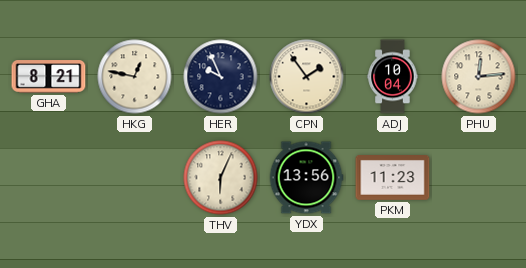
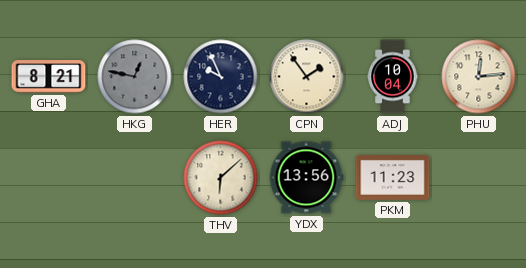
HKG dial: cream -> grey
THV: 6:04 -> 6:08
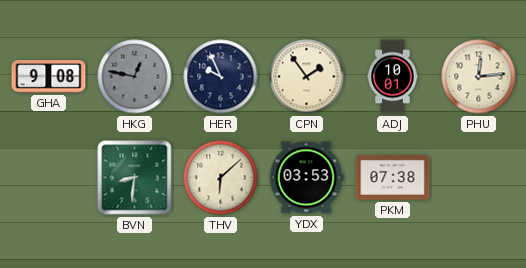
GHA: 8:21 -> 9:08
ADJ: 10:04 -> 10:01
BVN: none -> 8:31
YDX: 13:56 -> 03:53
PKM: 11:23 -> 07:38
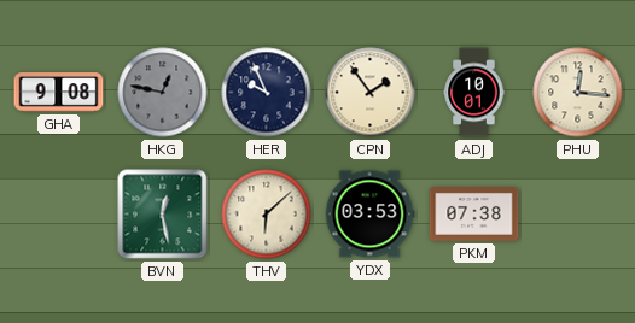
PHU: 12:14 -> 12:16
BVN: 8:31 -> 12:28
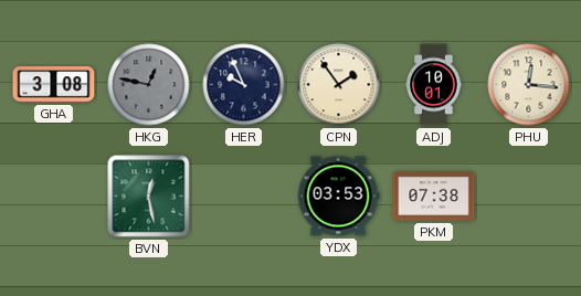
GHA: 9:08 -> 3:08
THV: 6:08 -> none
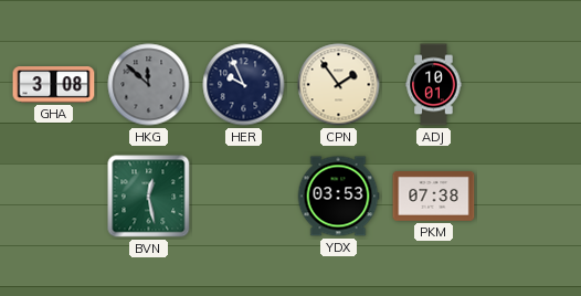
HKG: 12:47 -> 11:52
PHU: 12:16 -> none
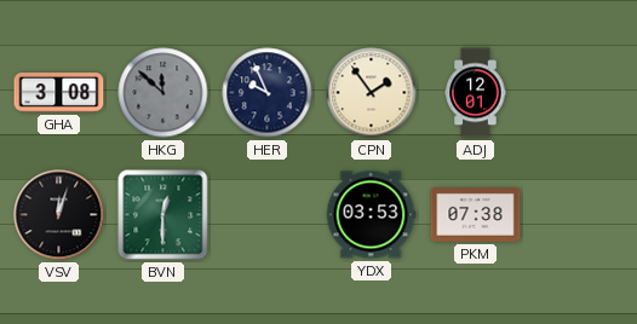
ADJ: 10:01 -> 12:01
VSV: none -> 12:03
BVN: 12:28 -> 12:30
